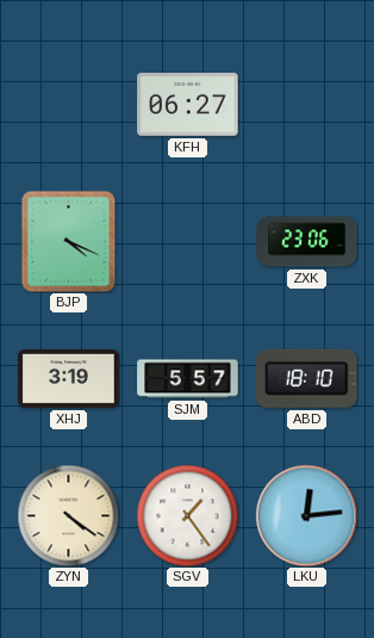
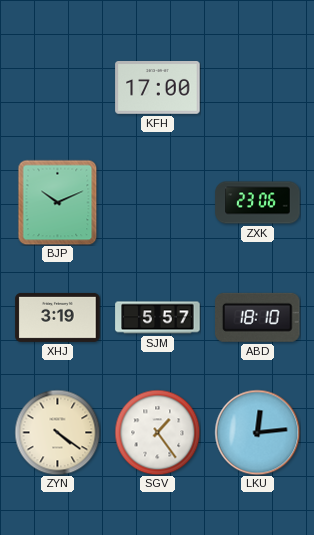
KFH: 06:27 -> 17:00
BJP: 4:19 -> 10:11
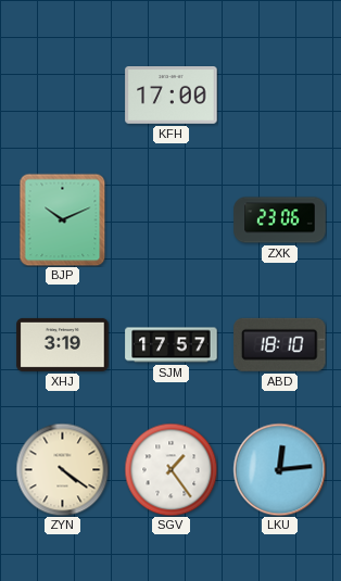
SJM: 5:57 -> 17:57
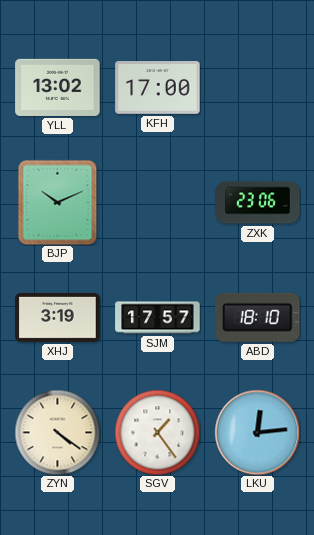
YLL: none -> 13:02
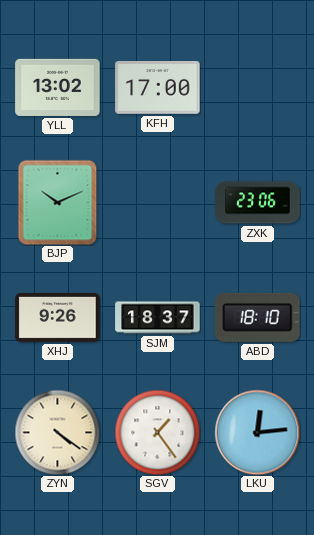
XHJ: 3:19 -> 9:26
SJM: 17:57 -> 18:37
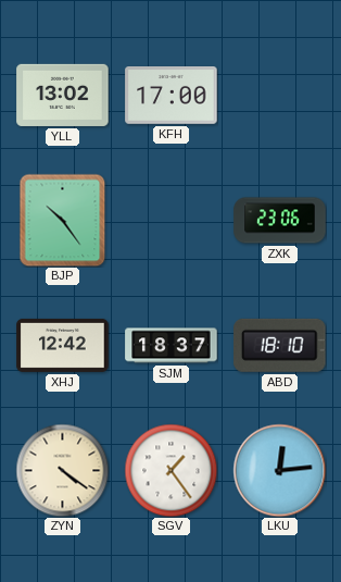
BJP: 10:11 -> 10:24
XHJ: 9:26 -> 12:42
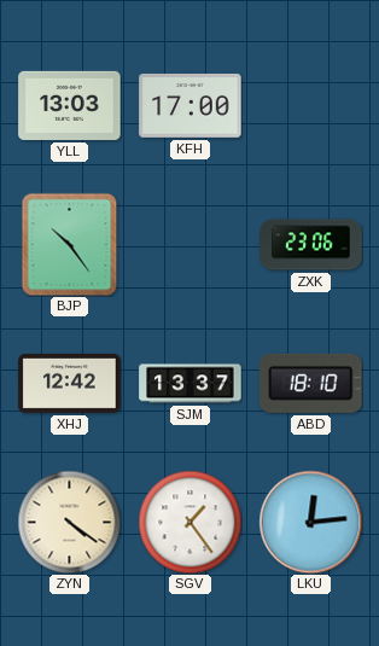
YLL: 13:02 -> 13:03
SJM: 18:37 -> 13:37
